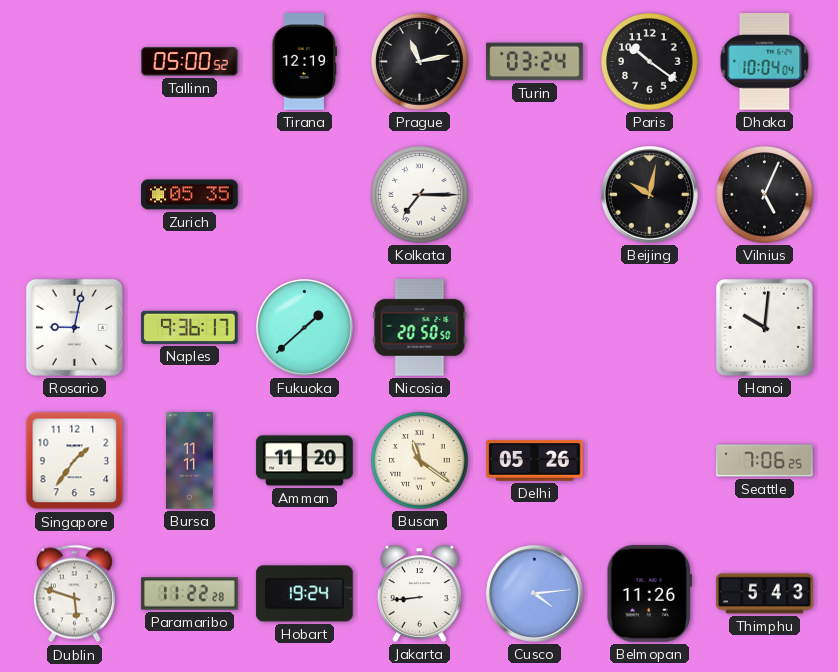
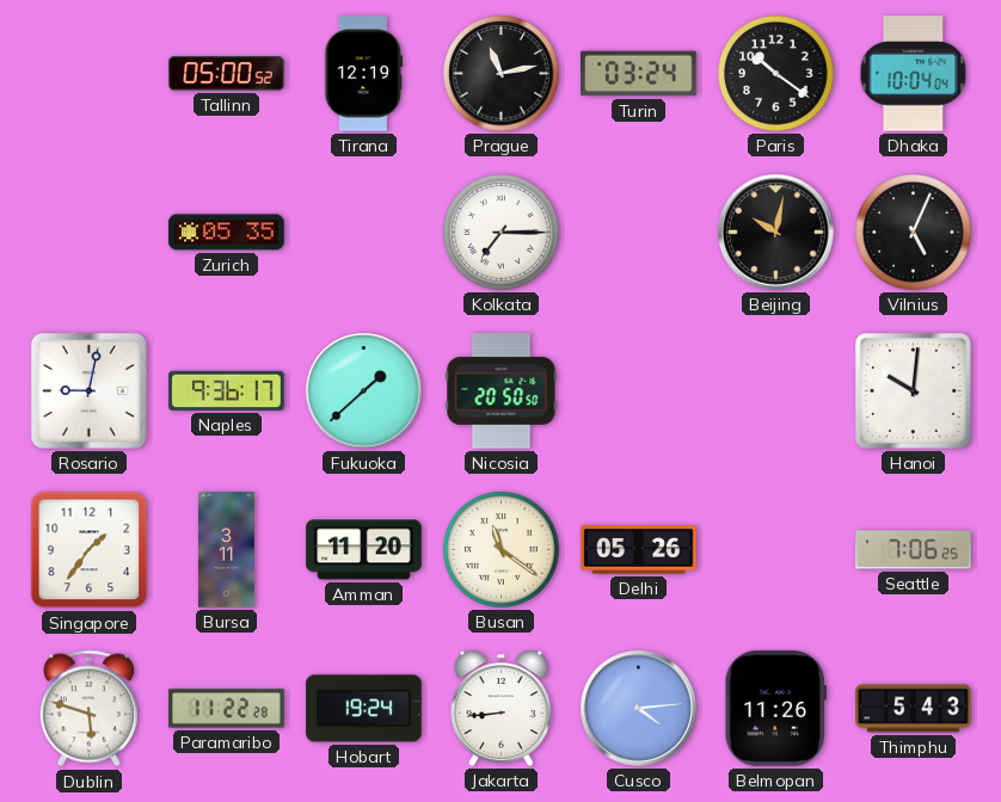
Bursa: 11:11 -> 3:11
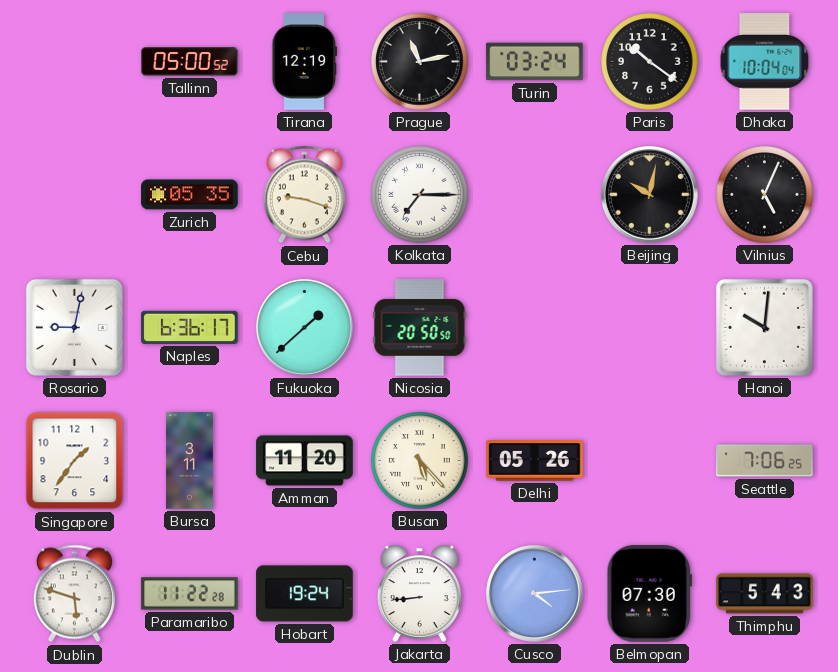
Cebu: none -> 9:18
Naples: 9:36 -> 6:36
Busan: 11:21 -> 5:23
Belmopan: 11:26 -> 07:30
